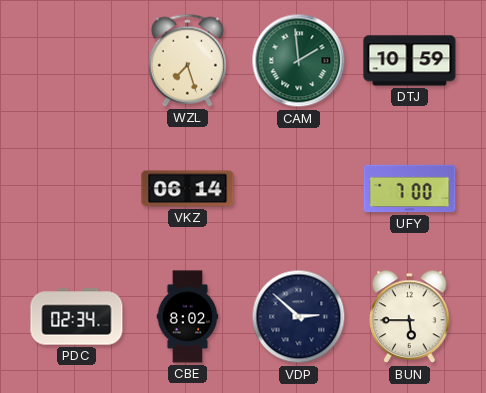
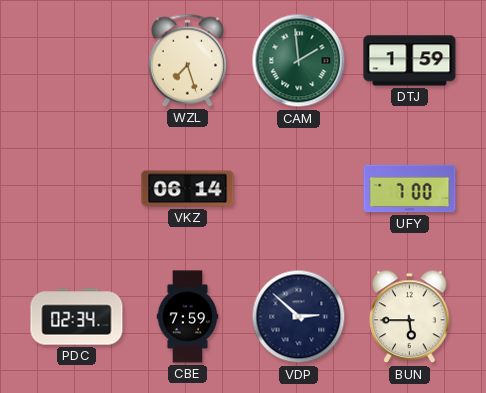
DTJ: 10:59 -> 1:59
CBE: 8:02 -> 7:59
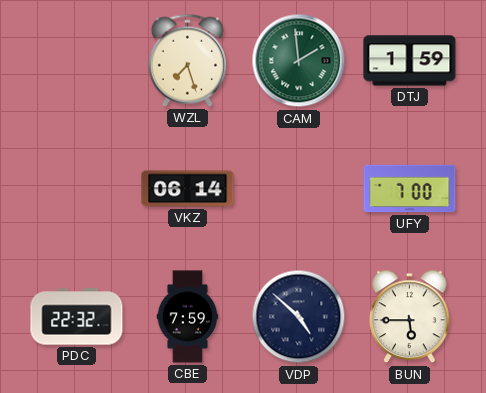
PDC: 02:34 -> 22:32
VDP: 2:52 -> 4:52
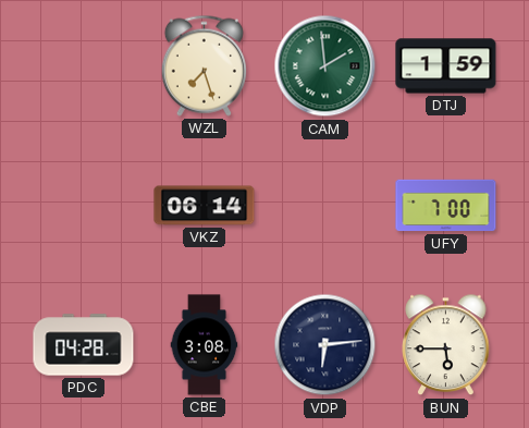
PDC: 22:32 -> 04:28
CBE: 7:59 -> 3:08
VDP: 4:52 -> 6:14
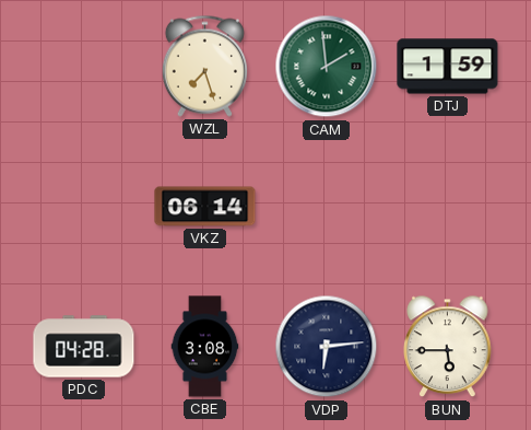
UFY: 7:00 -> none
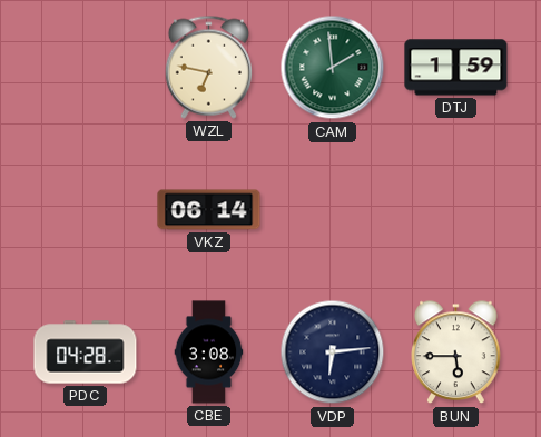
WZL: 7:27 -> 6:47
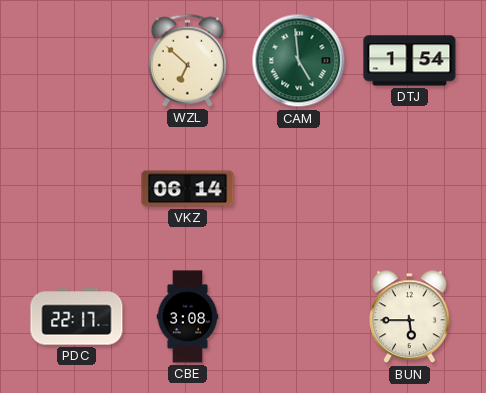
WZL: 6:47 -> 6:52
CAM: 1:59 -> 4:59
DTJ: 1:59 -> 1:54
PDC: 04:28 -> 22:17
VDP: 6:14 -> none
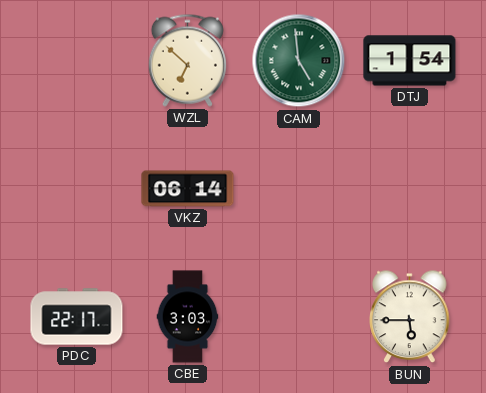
CBE: 3:08 -> 3:03
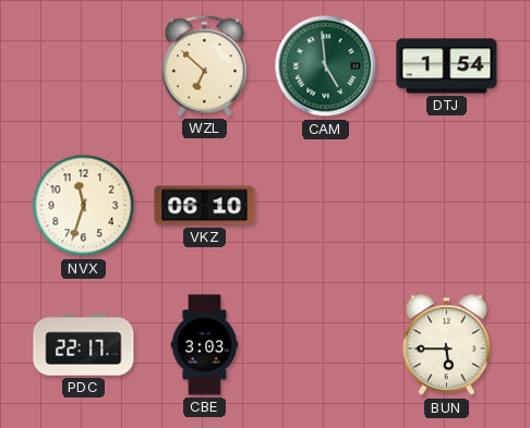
NVX: none -> 11:33
VKZ: 06:14 -> 06:10
